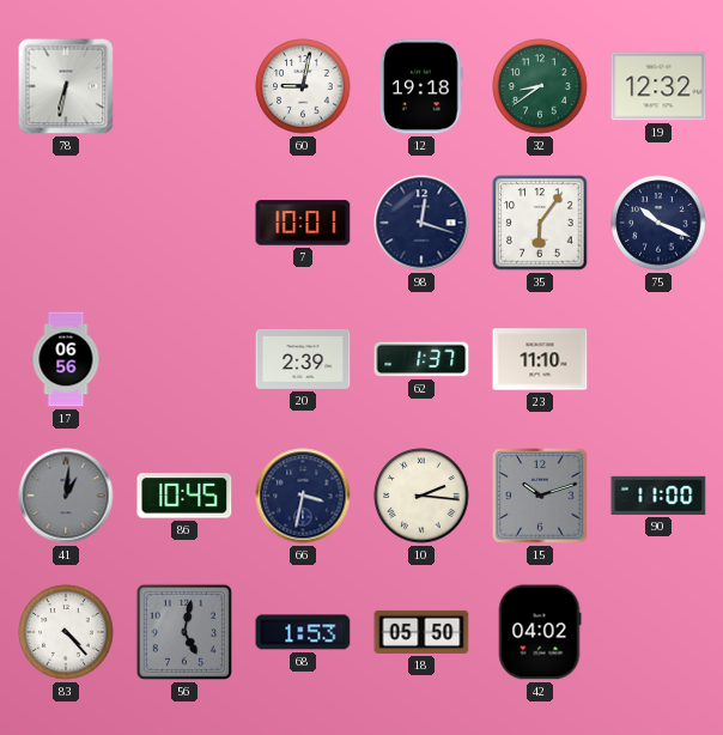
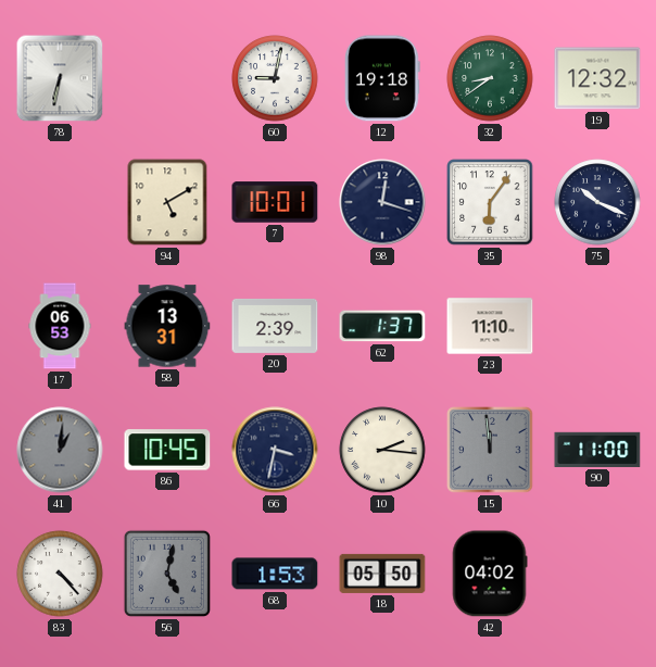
94: none -> 5:10
17: 06:56 -> 06:53
58: none -> 13:31
15: 10:12 -> 11:59
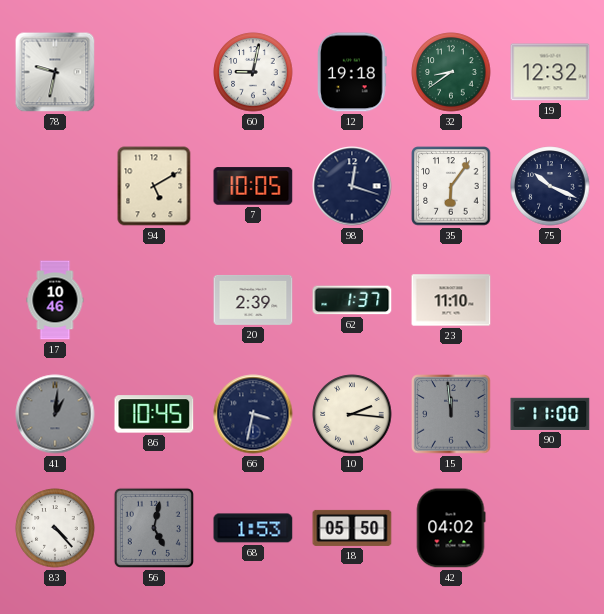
78: 6:32 -> 9:32
7: 10:01 -> 10:05
17: 06:53 -> 10:46
58: 13:31 -> none
